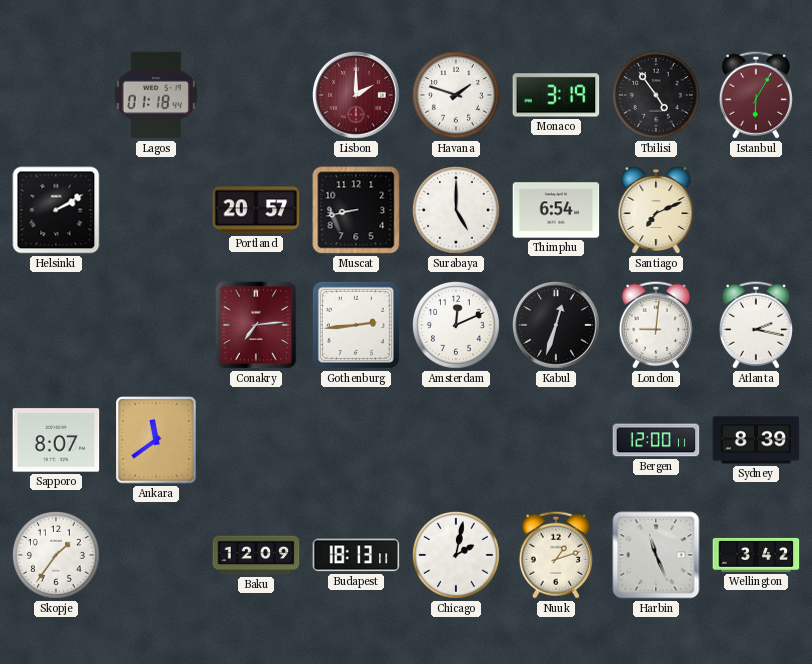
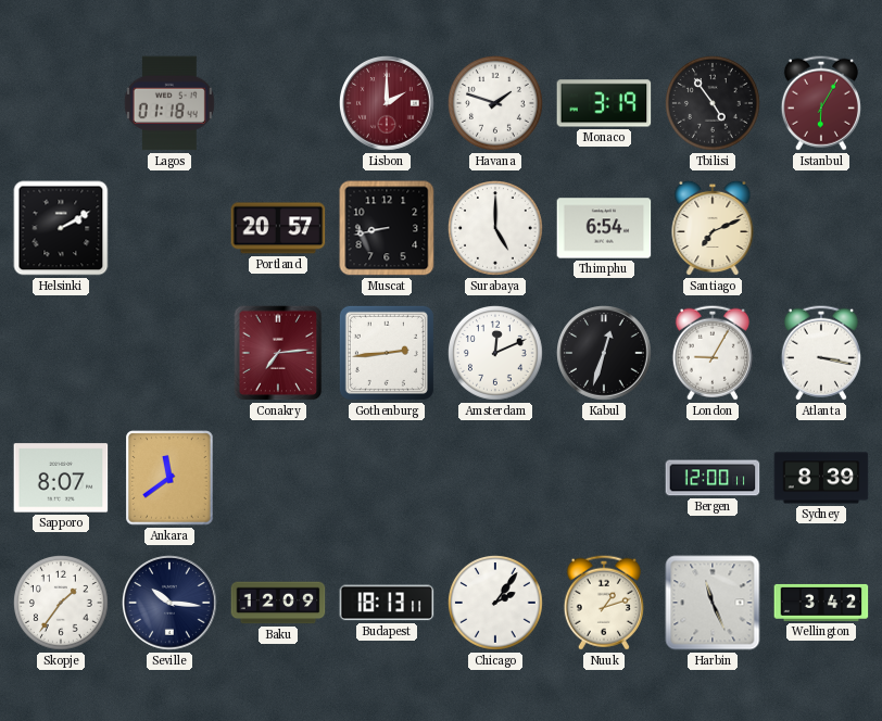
London: 9:01 -> 9:05
Atlanta: 2:17 -> 3:17
Seville: none -> 10:16
Chicago: 2:02 -> 2:06
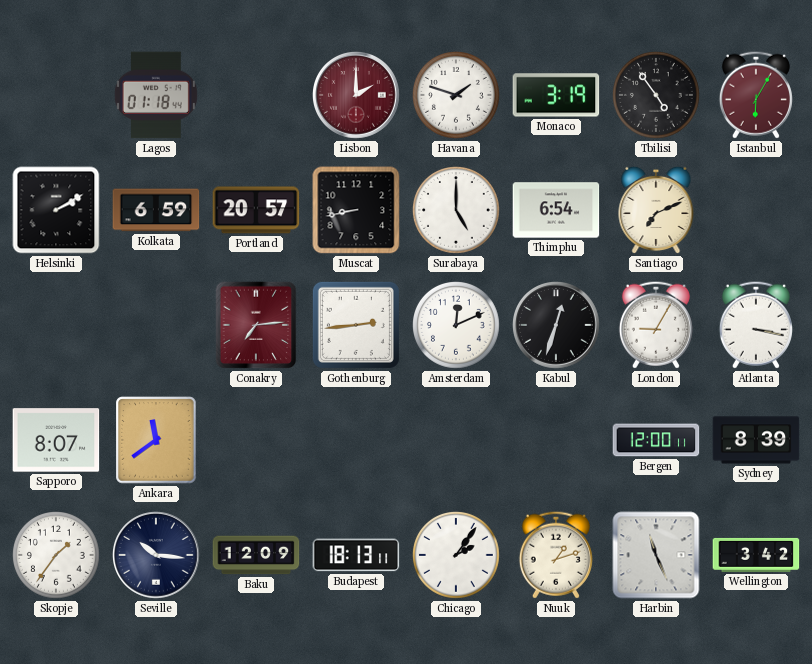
Kolkata: none -> 6:59
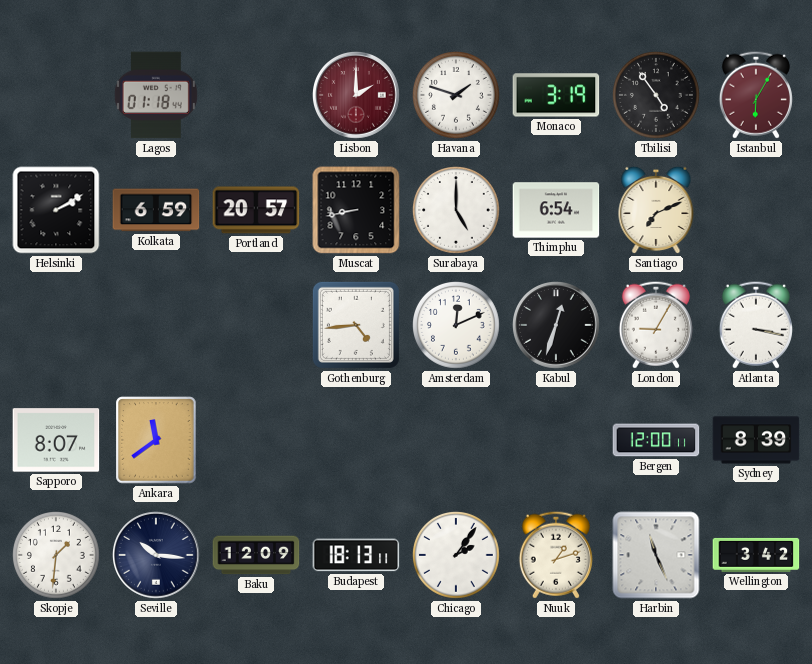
Conakry: 7:14 -> none
Gothenburg: 2:44 -> 4:44
Skopje: 1:36 -> 1:31
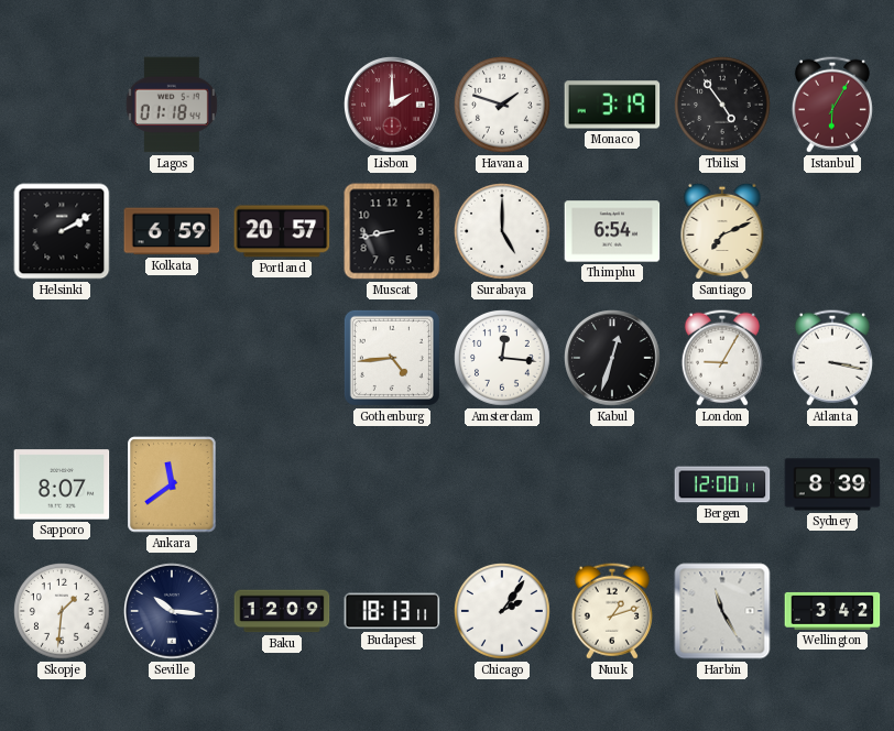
Amsterdam: 12:11 -> 12:16
Harbin: 11:26 -> 11:25
